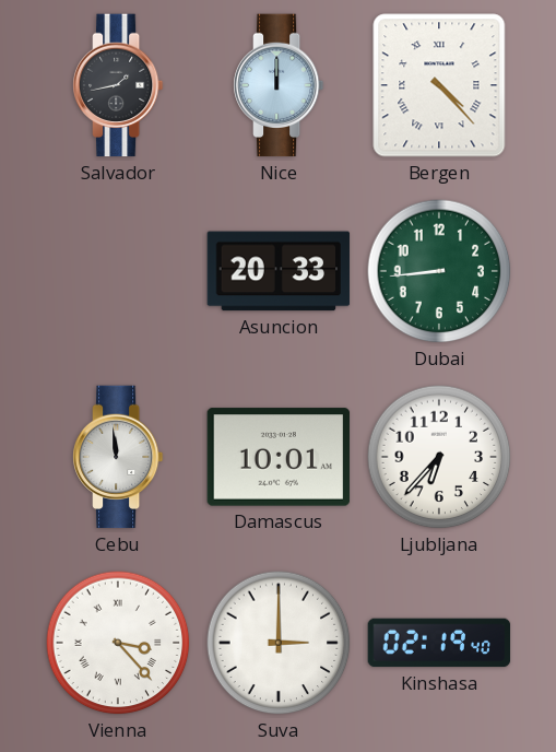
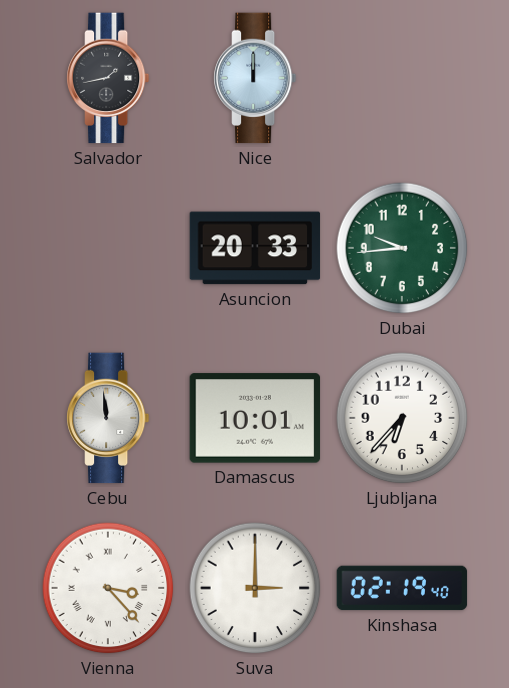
Bergen: 4:23 -> none
Dubai: 8:44 -> 9:44
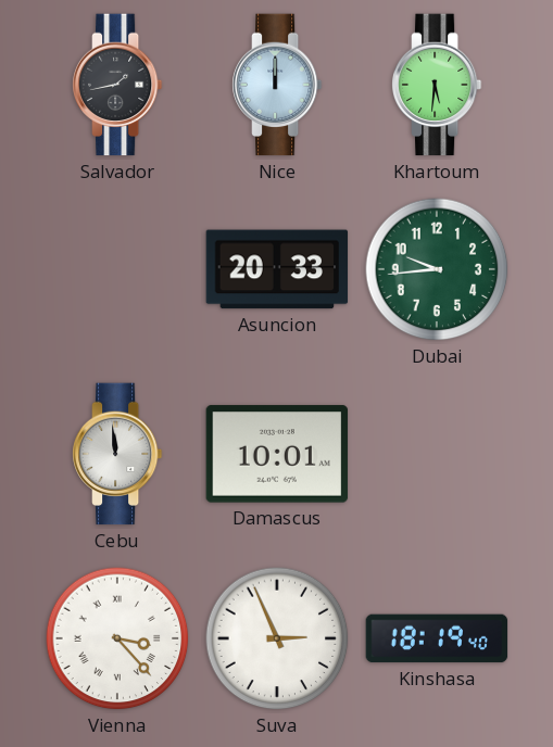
Khartoum: none -> 5:31
Ljubljana: 6:37 -> none
Suva: 3:00 -> 2:56
Kinshasa: 02:19 -> 18:19
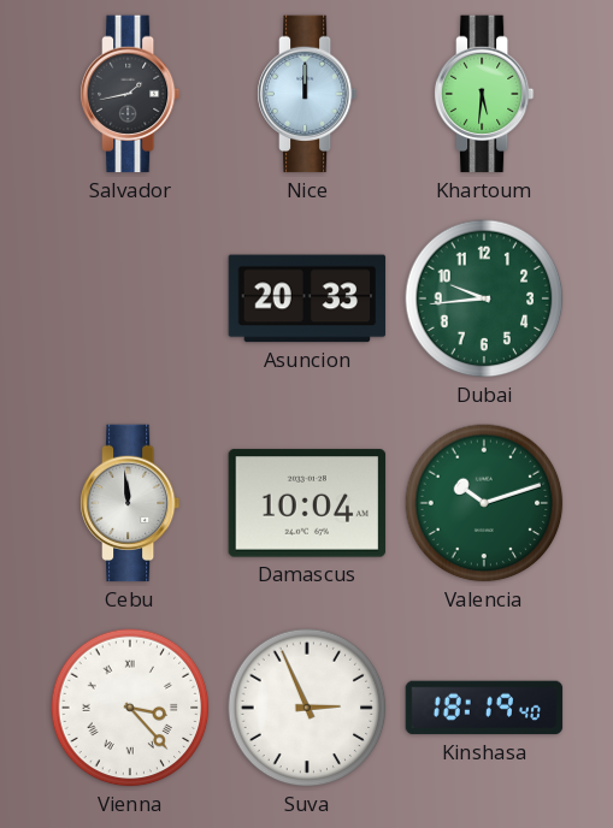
Damascus: 10:01 -> 10:04
Valencia: none -> 10:12
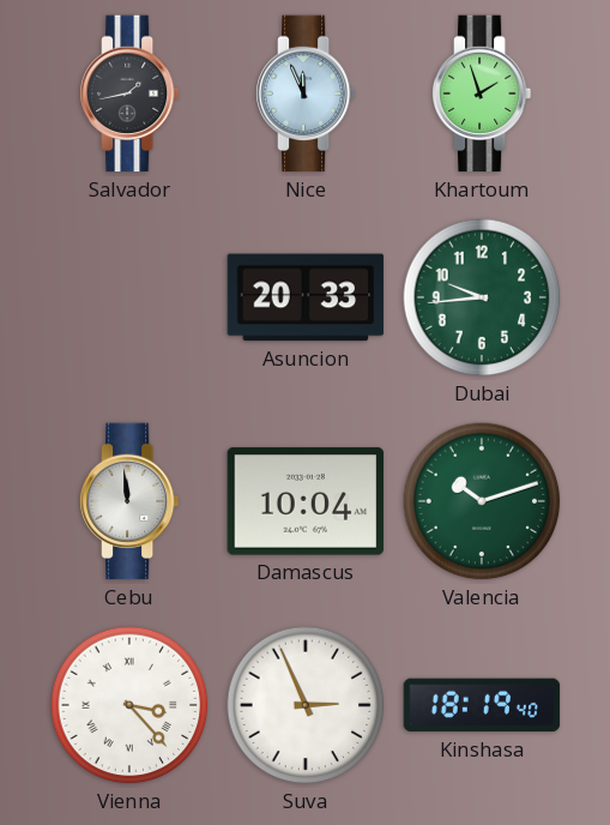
Nice: 12:00 -> 11:56
Khartoum: 5:31 -> 1:57
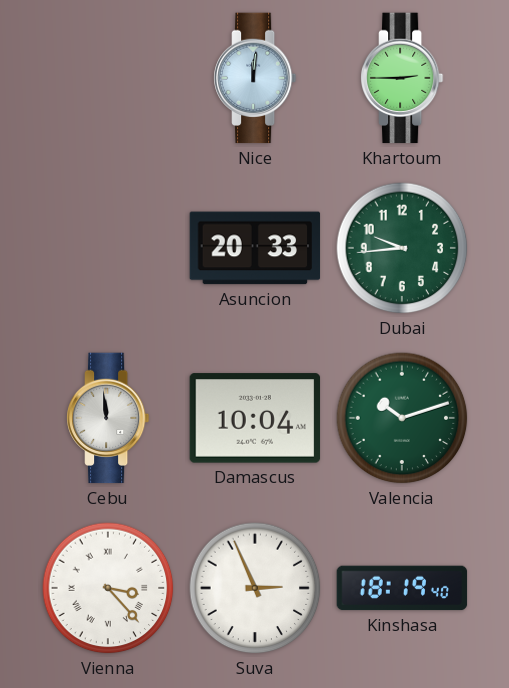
Salvador: 1:43 -> none
Nice: 11:56 -> 12:01
Khartoum: 1:57 -> 2:45
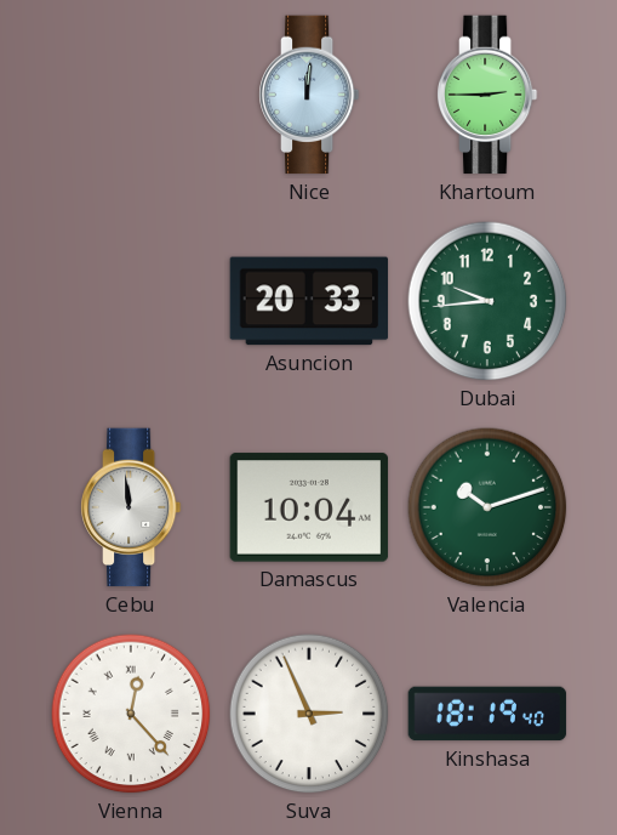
Vienna: 3:23 -> 12:23
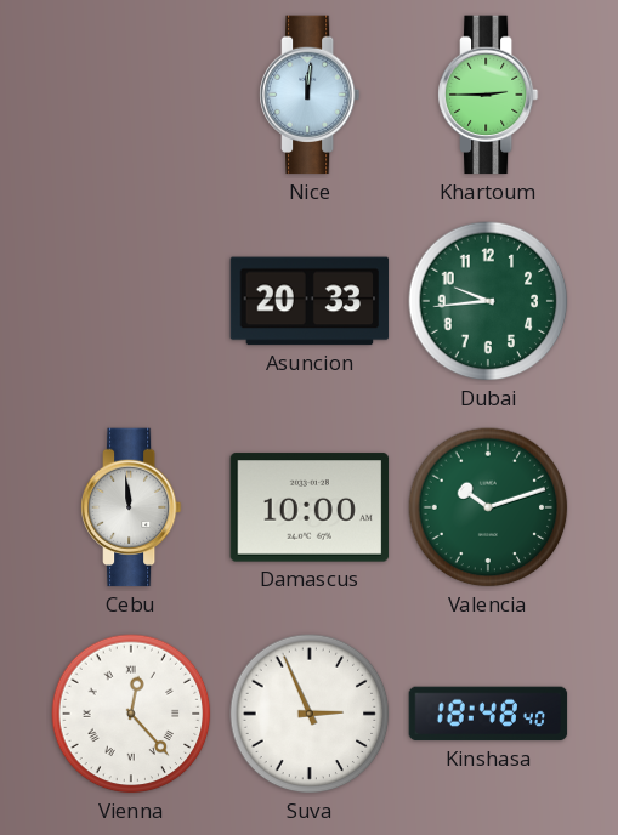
Damascus: 10:04 -> 10:00
Kinshasa: 18:19 -> 18:48
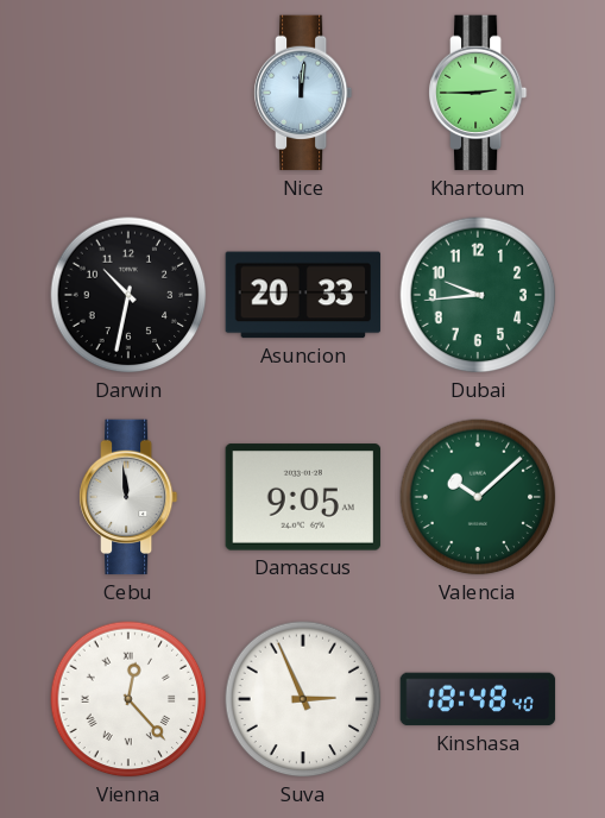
Darwin: none -> 10:32
Damascus: 10:00 -> 9:05
Valencia: 10:12 -> 10:08
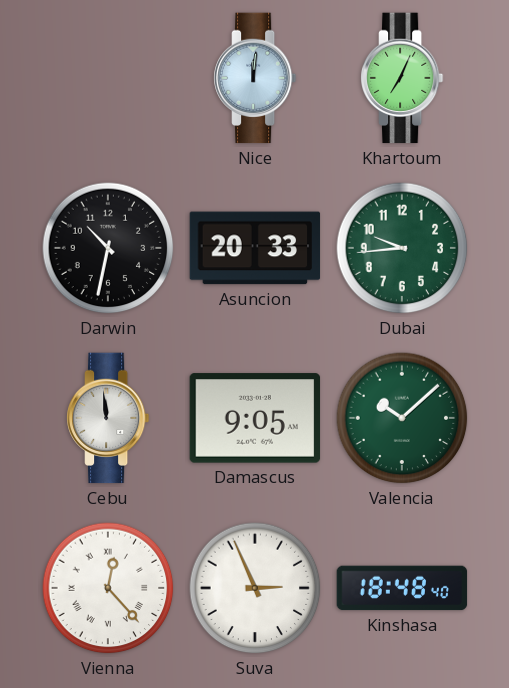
Khartoum: 2:45 -> 7:04
